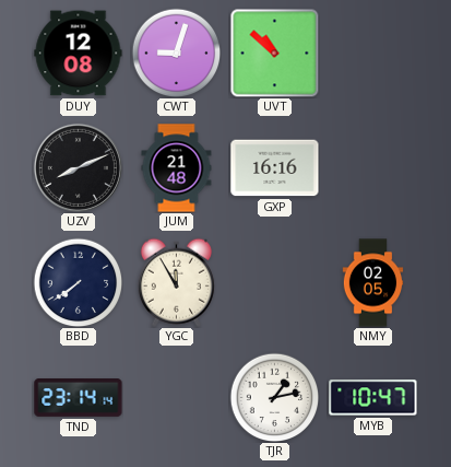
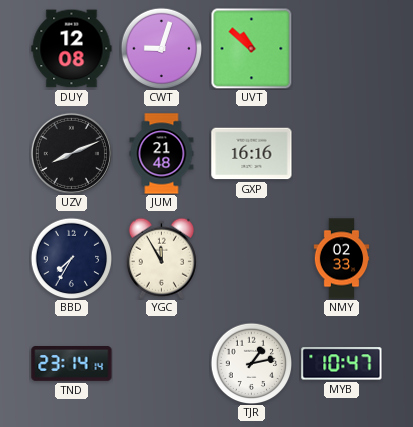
BBD: 7:39 -> 7:35
NMY: 02:05 -> 02:33
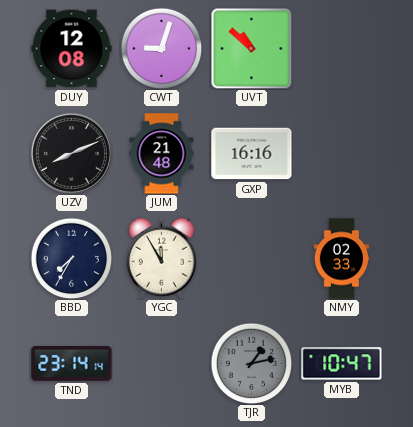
TJR dial: white -> grey
